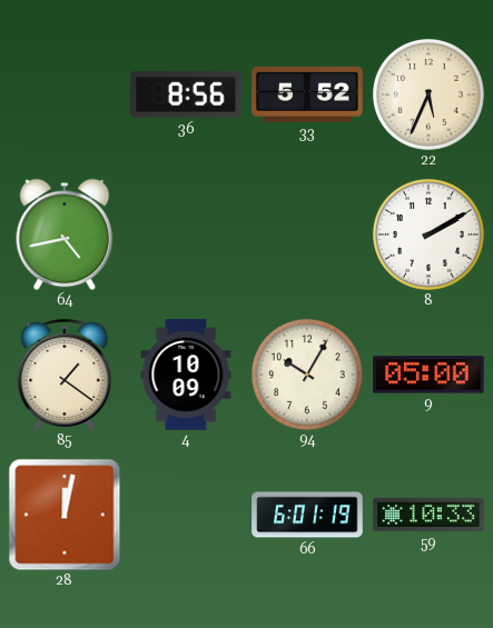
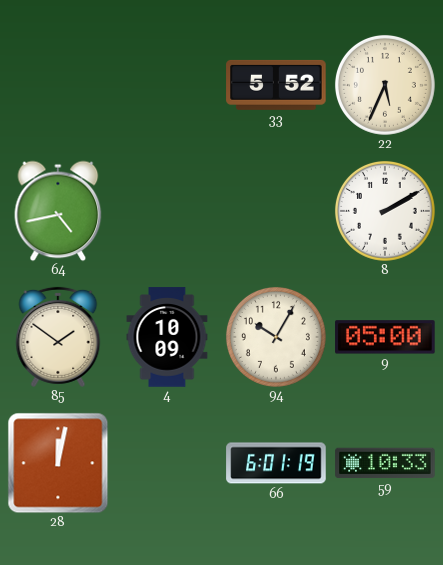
36: 8:56 -> none
85: 1:21 -> 1:51
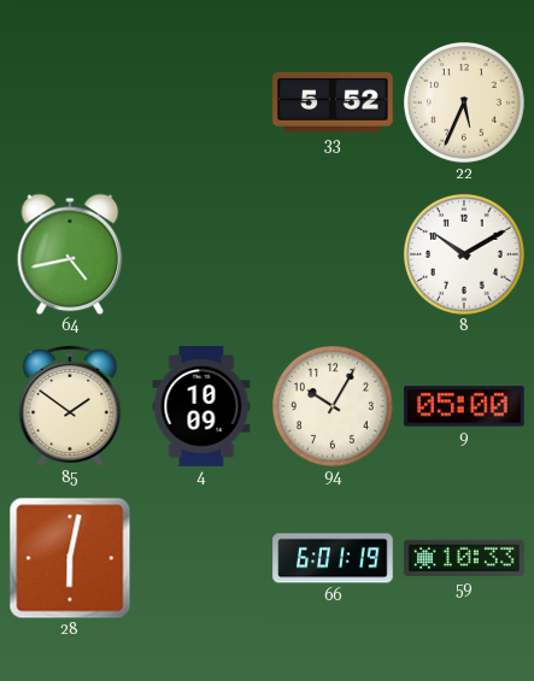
8: 2:10 -> 10:10
28: 12:02 -> 6:02
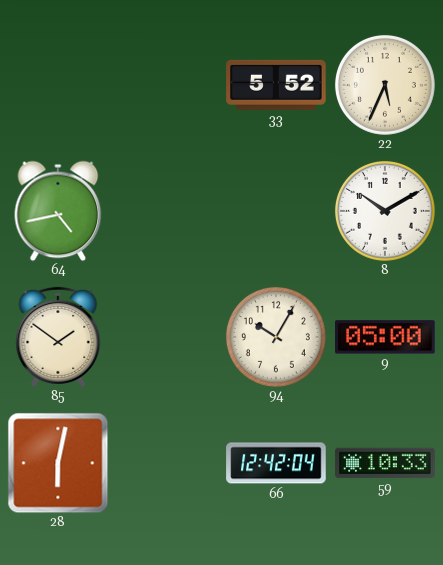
4: 10:09 -> none
66: 6:01 -> 12:42
